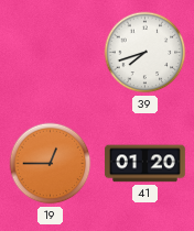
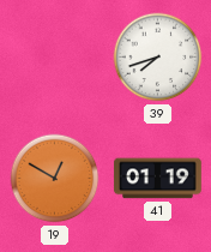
19: 12:45 -> 12:50
41: 01:20 -> 01:19
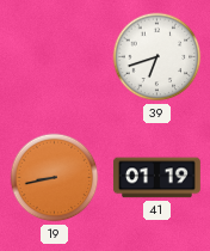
39: 7:42 -> 6:42
19: 12:50 -> 8:43
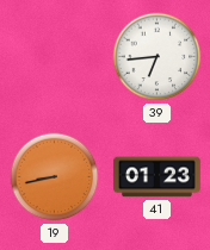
39: 6:42 -> 6:44
41: 01:19 -> 01:23
